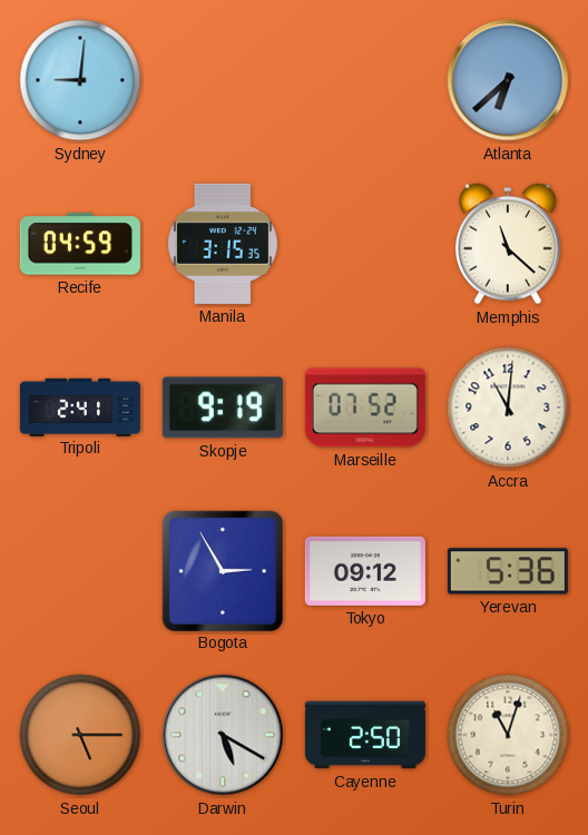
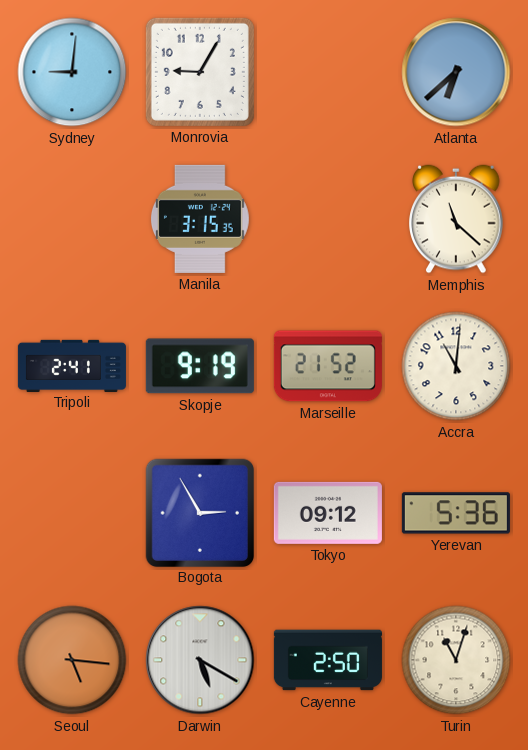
Monrovia: none -> 9:05
Recife: 04:59 -> none
Marseille: 07:52 -> 21:52
Seoul: 5:15 -> 5:16
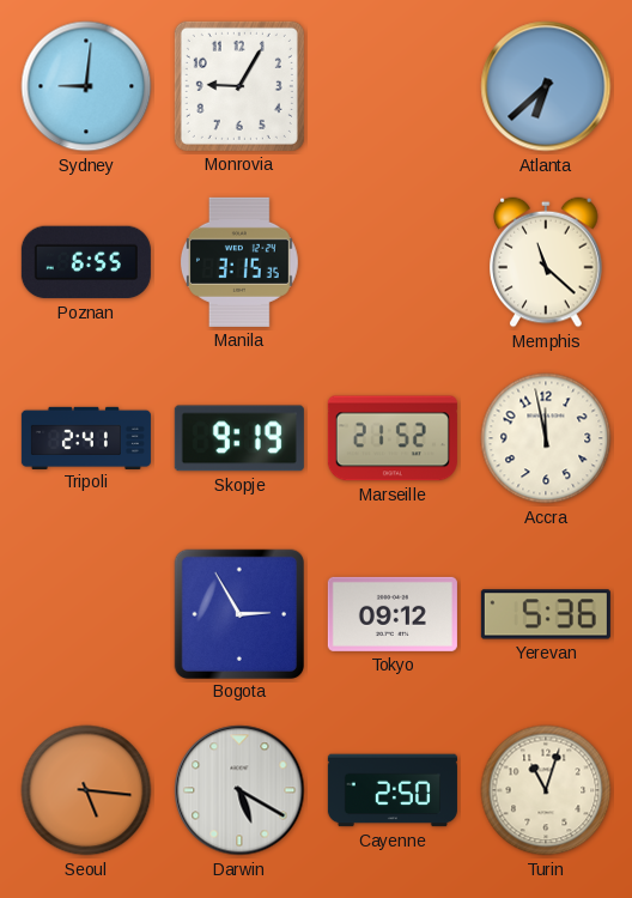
Poznan: none -> 6:55
Accra: 11:01 -> 11:58
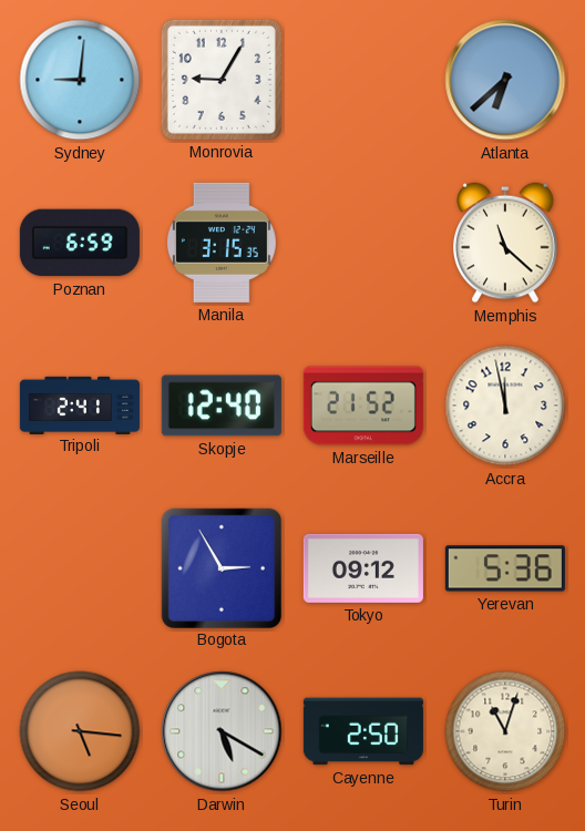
Poznan: 6:55 -> 6:59
Skopje: 9:19 -> 12:40
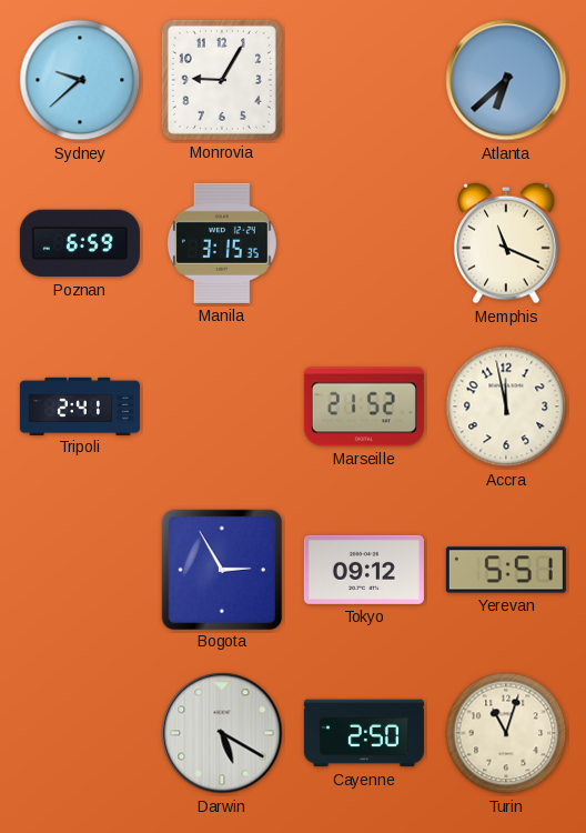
Sydney: 9:01 -> 9:38
Memphis: 11:22 -> 11:19
Skopje: 12:40 -> none
Yerevan: 5:36 -> 5:51
Seoul: 5:16 -> none
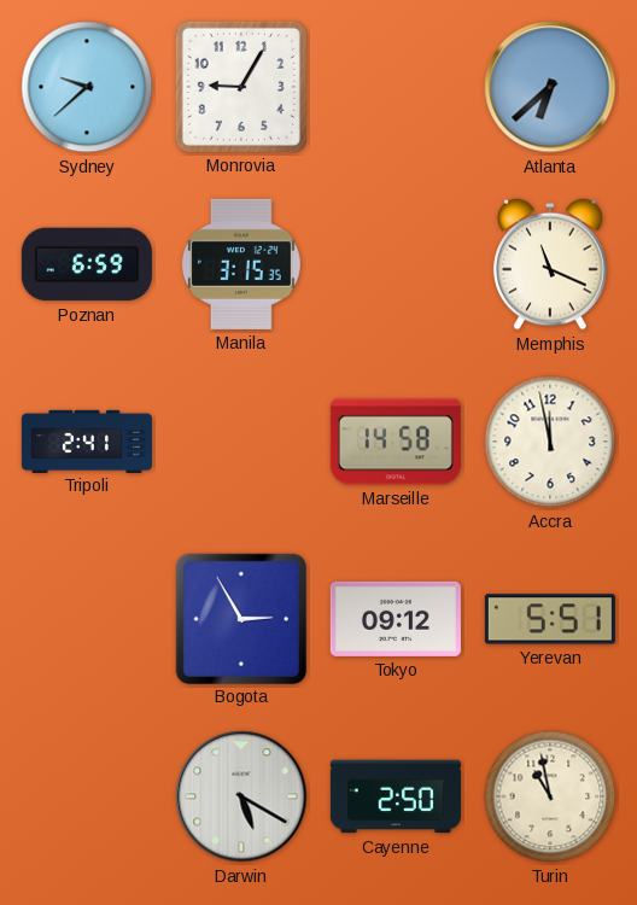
Marseille: 21:52 -> 14:58
Turin: 11:03 -> 10:58
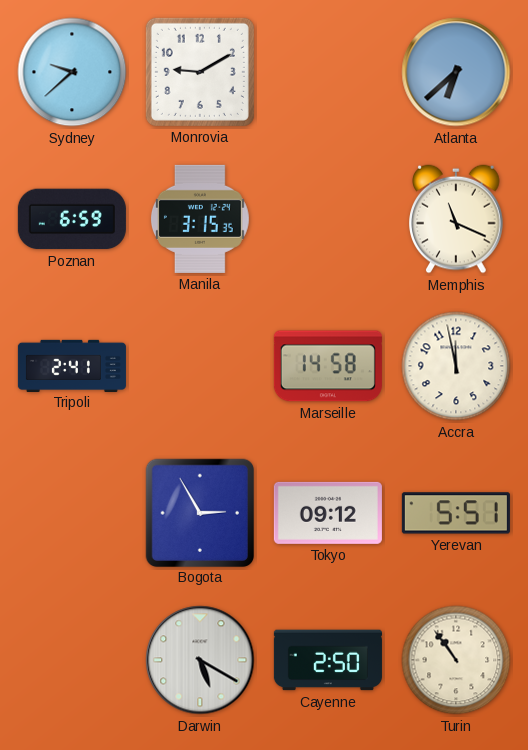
Monrovia: 9:05 -> 9:10
Turin: 10:58 -> 10:54
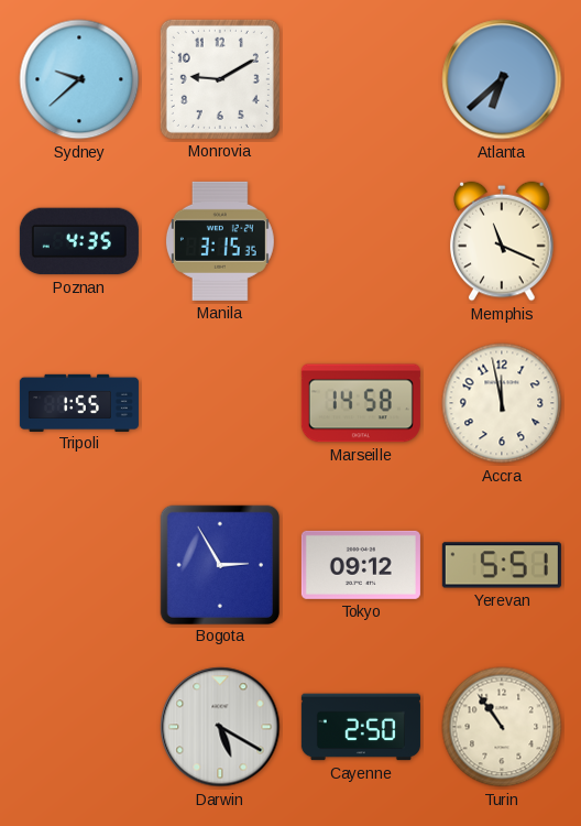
Poznan: 6:59 -> 4:35
Tripoli: 2:41 -> 1:55
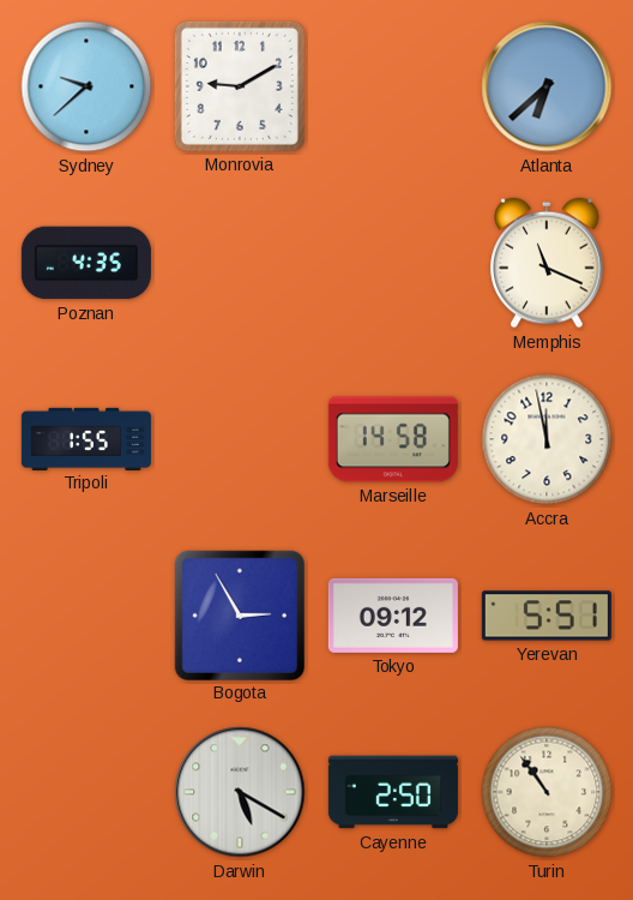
Manila: 3:15 -> none
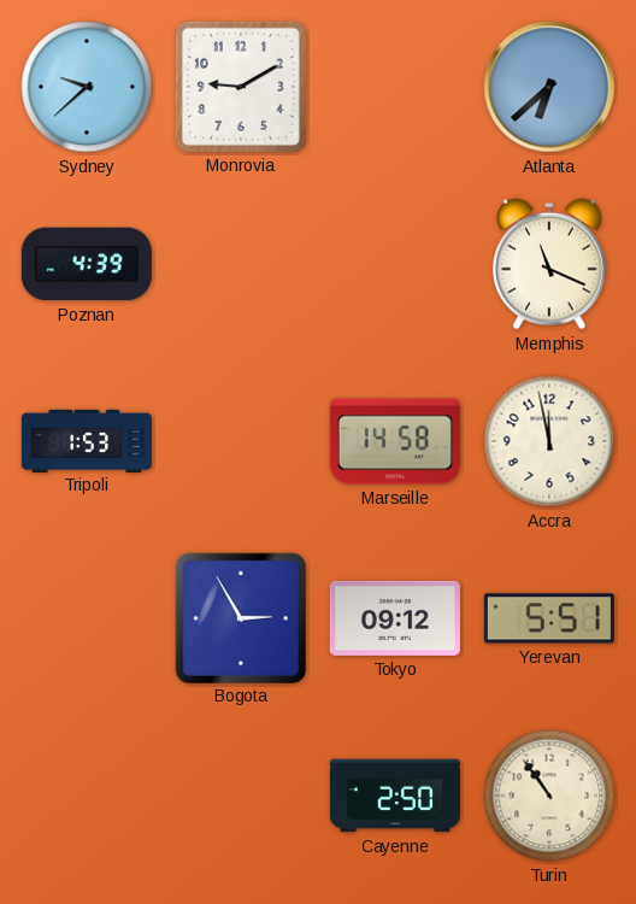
Poznan: 4:35 -> 4:39
Tripoli: 1:55 -> 1:53
Darwin: 5:20 -> none
